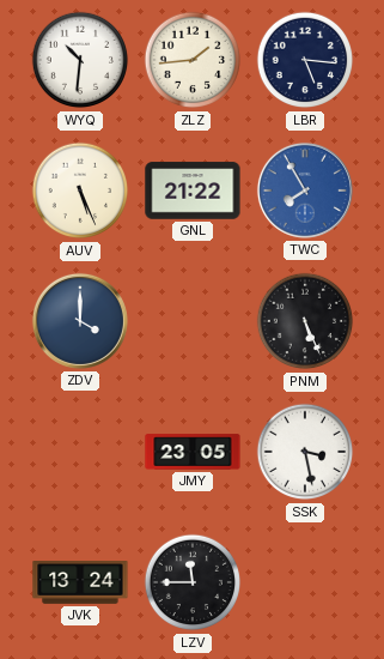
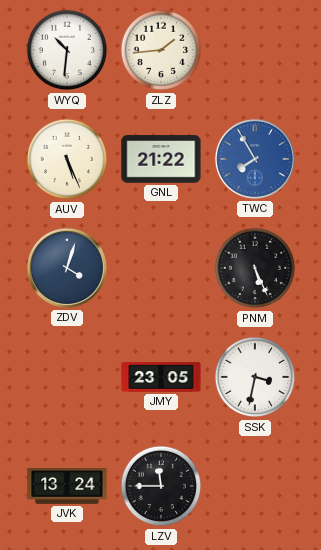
LBR: 5:16 -> none
ZDV: 4:00 -> 4:03
SSK: 3:28 -> 3:32
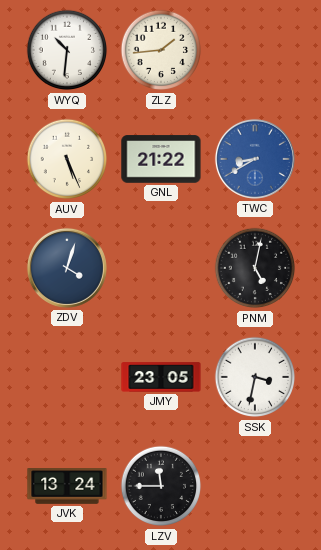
TWC: 7:55 -> 8:40
PNM: 5:26 -> 5:02
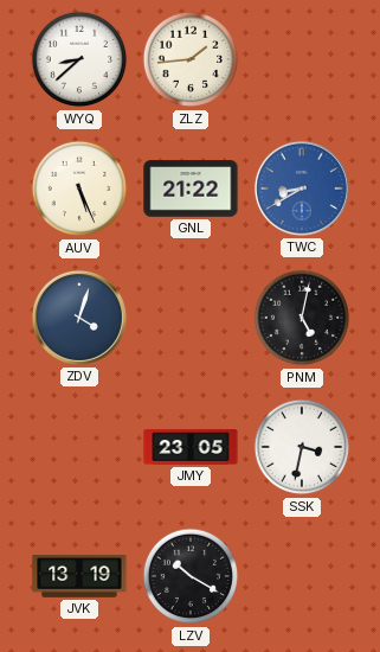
WYQ: 10:31 -> 8:38
JVK: 13:24 -> 13:19
LZV: 11:45 -> 10:20
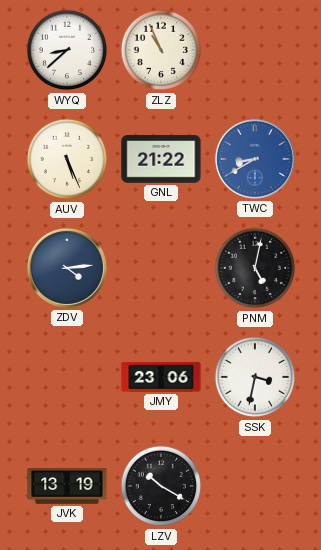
ZLZ: 1:44 -> 10:56
ZDV: 4:03 -> 4:14
JMY: 23:05 -> 23:06
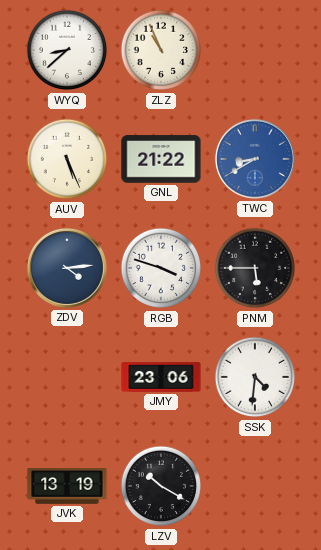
RGB: none -> 3:48
PNM: 5:02 -> 5:45
SSK: 3:32 -> 4:31
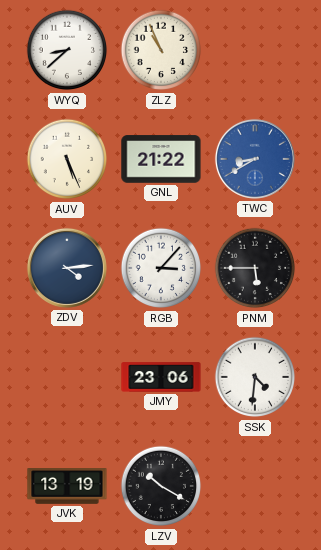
RGB: 3:48 -> 3:07
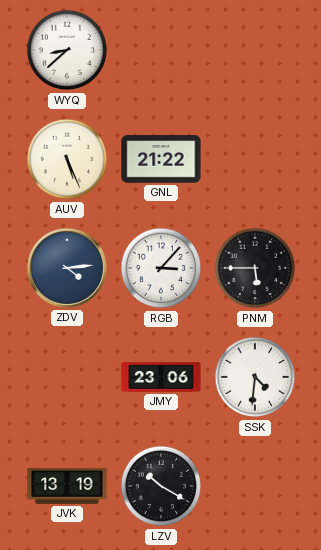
ZLZ: 10:56 -> none
TWC: 8:40 -> none
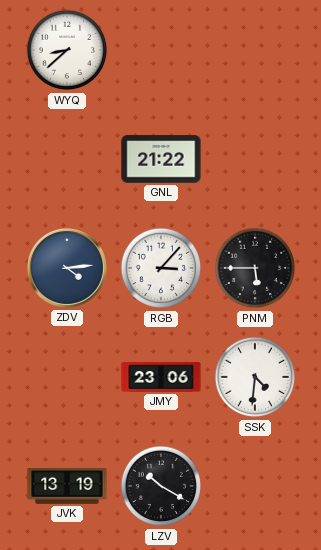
AUV: 5:26 -> none
